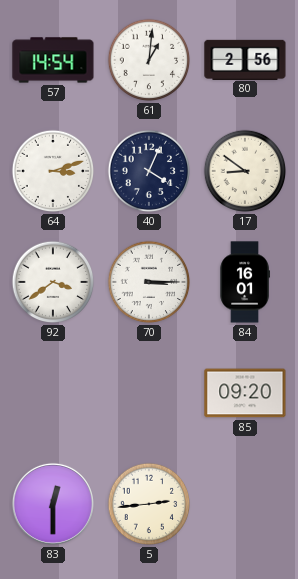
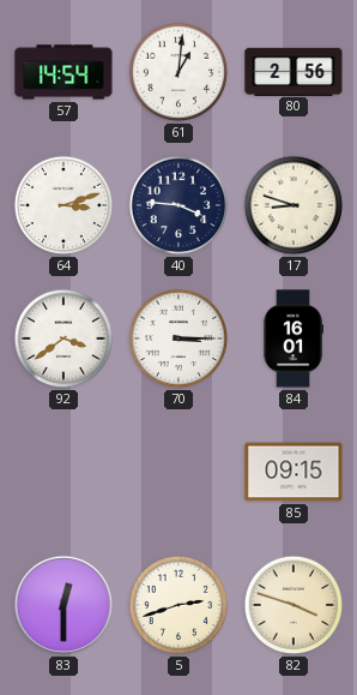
40: 4:04 -> 3:46
17: 8:51 -> 8:48
85: 09:20 -> 09:15
5: 2:44 -> 2:42
82: none -> 3:48
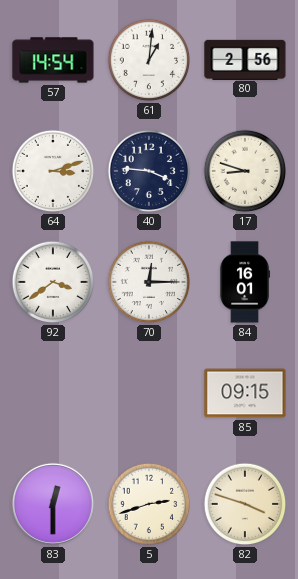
70: 3:15 -> 12:15
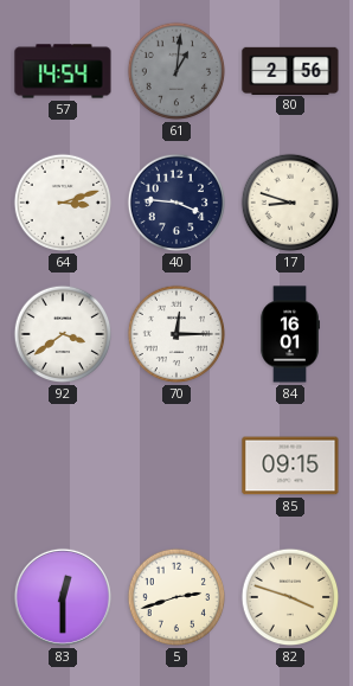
61 dial: white -> grey
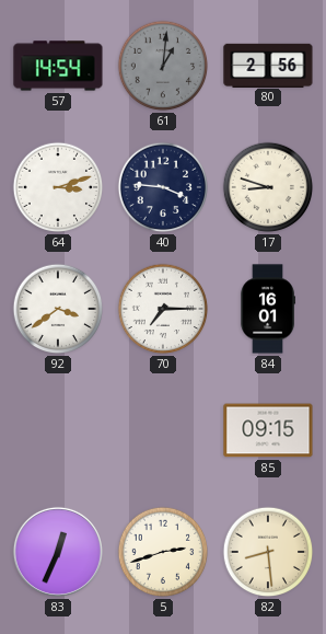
70: 12:15 -> 7:15
83: 12:30 -> 12:34
82: 3:48 -> 8:29
